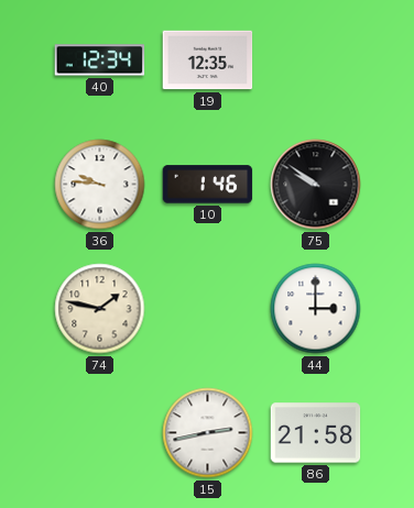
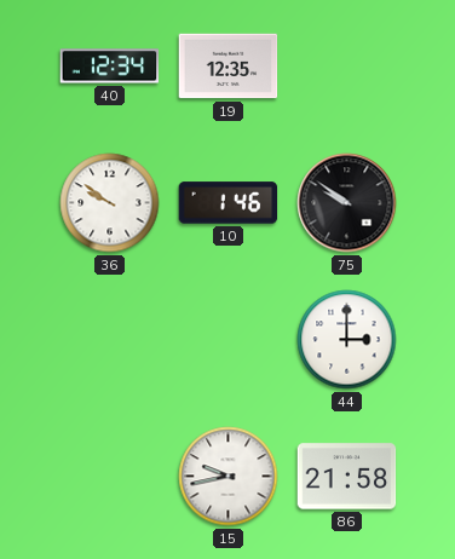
36: 9:46 -> 9:51
74: 1:47 -> none
15: 2:43 -> 9:43
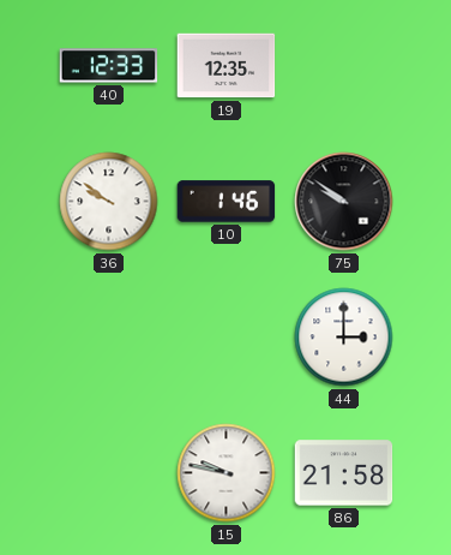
40: 12:34 -> 12:33
15: 9:43 -> 9:47
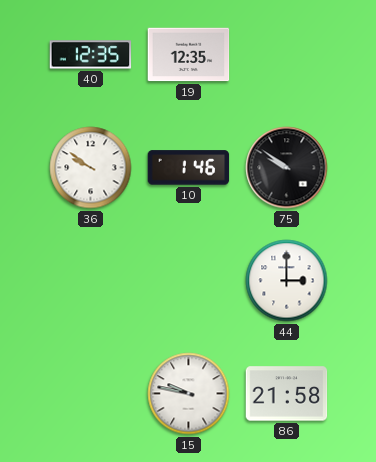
40: 12:33 -> 12:35
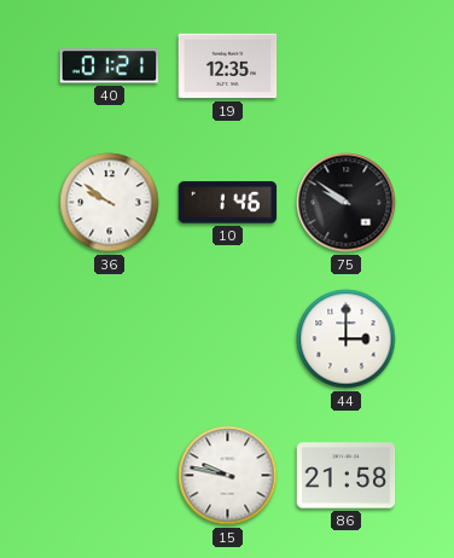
40: 12:35 -> 01:21
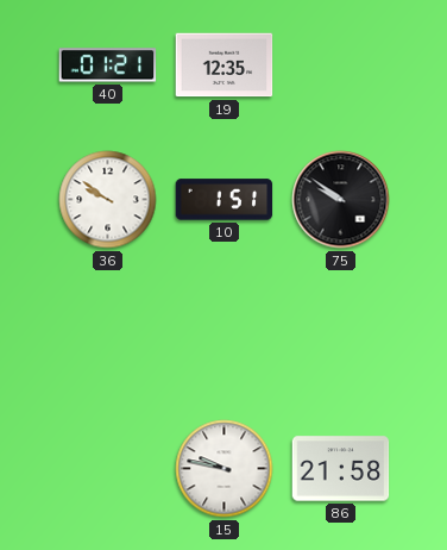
10: 1:46 -> 1:51
44: 3:00 -> none
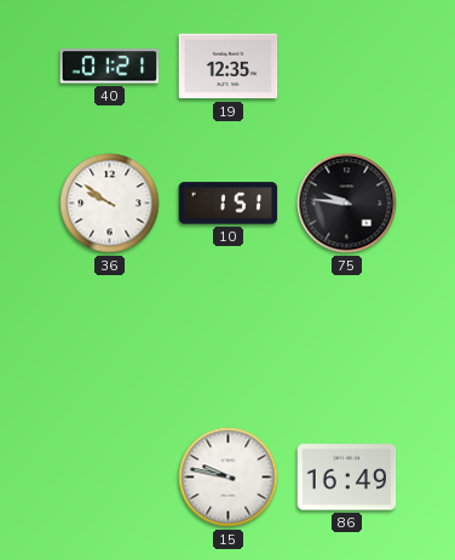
75: 9:51 -> 9:46
86: 21:58 -> 16:49
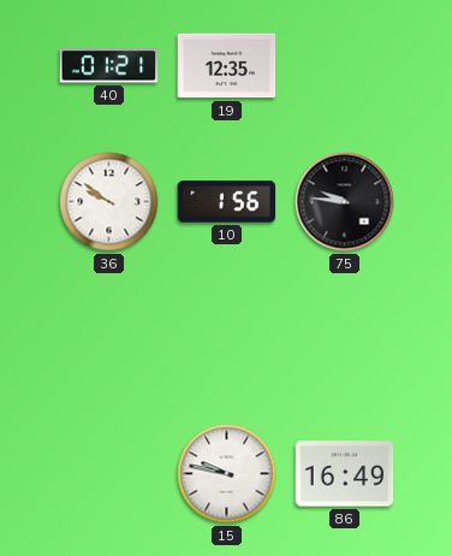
10: 1:51 -> 1:56
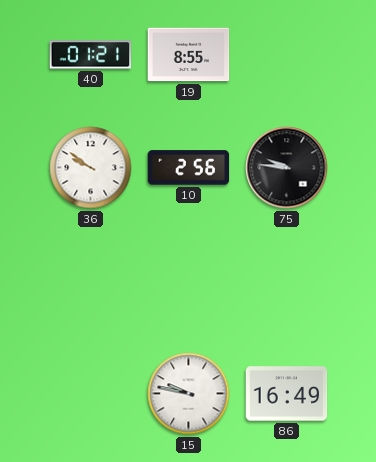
19: 12:35 -> 8:55
10: 1:56 -> 2:56
